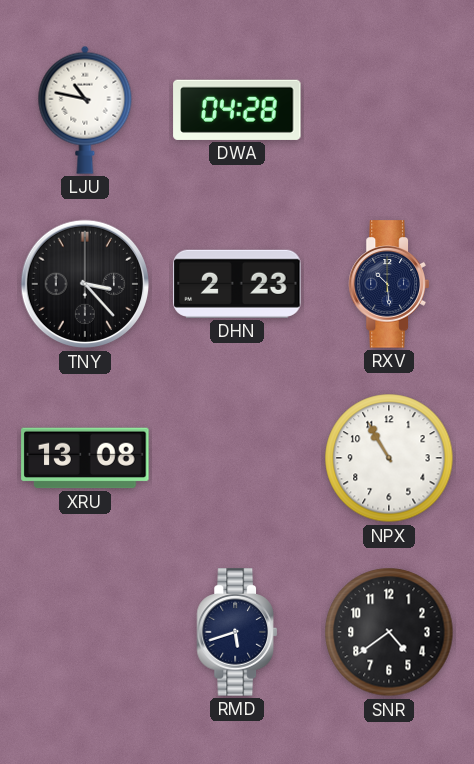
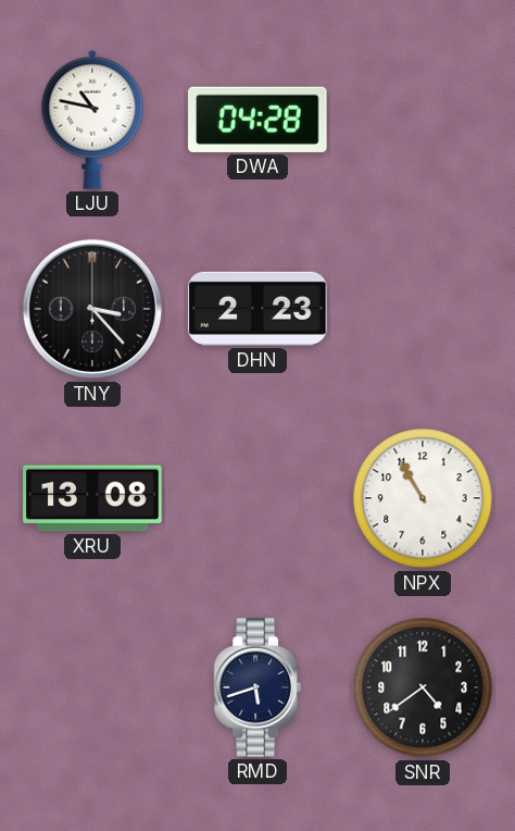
RXV: 10:29 -> none
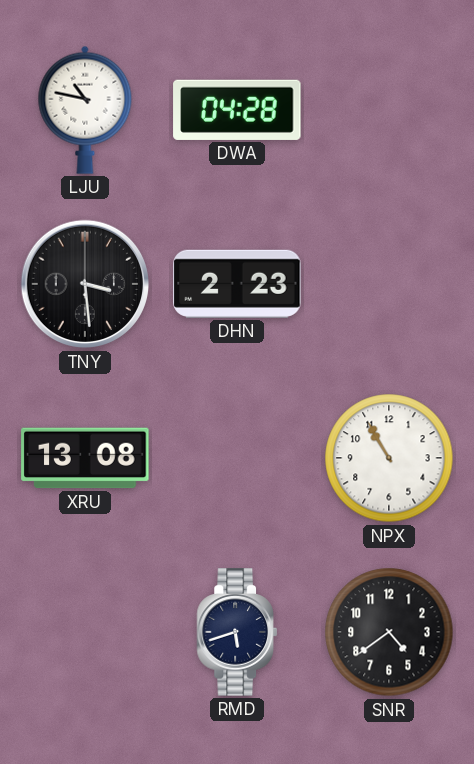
TNY: 3:23 -> 3:29
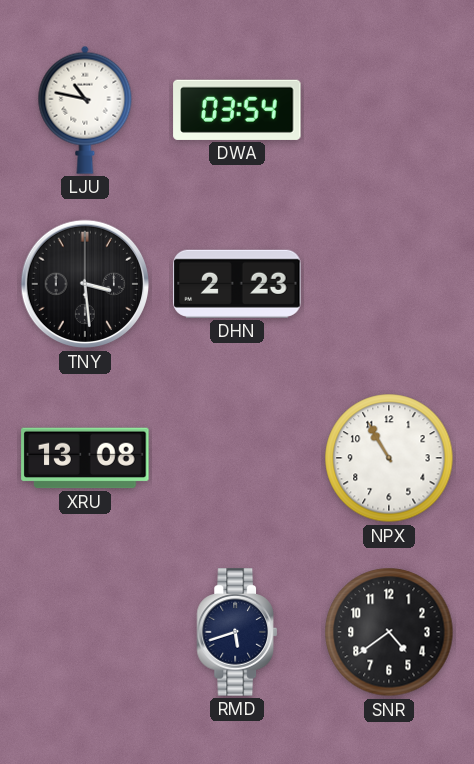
DWA: 04:28 -> 03:54
